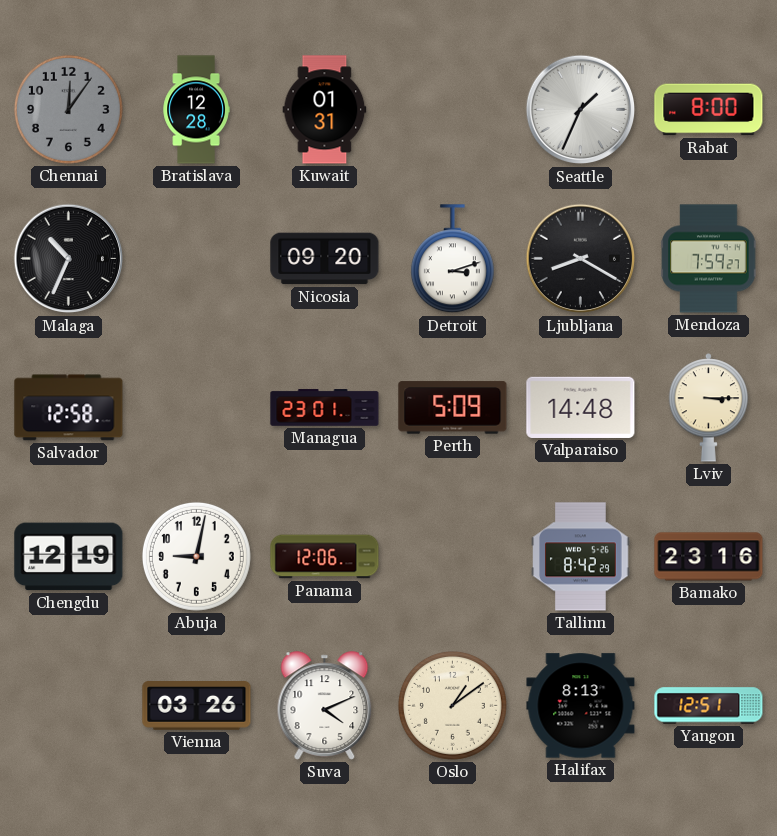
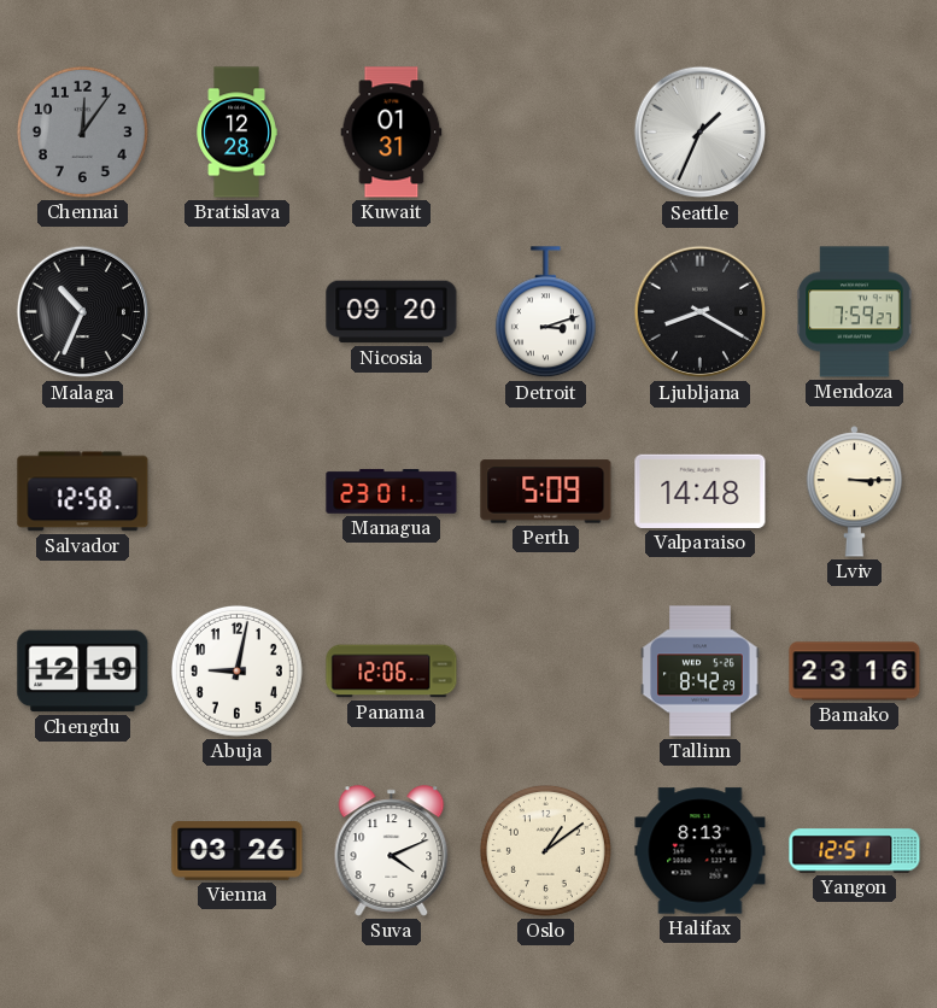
Rabat: 8:00 -> none
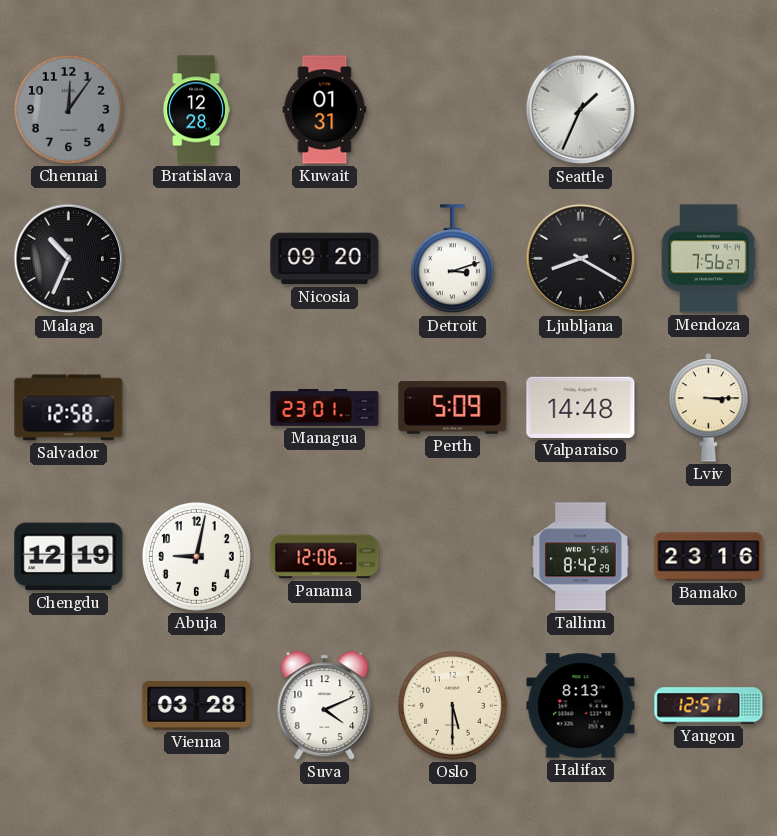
Mendoza: 7:59 -> 7:56
Vienna: 03:26 -> 03:28
Oslo: 1:09 -> 5:30
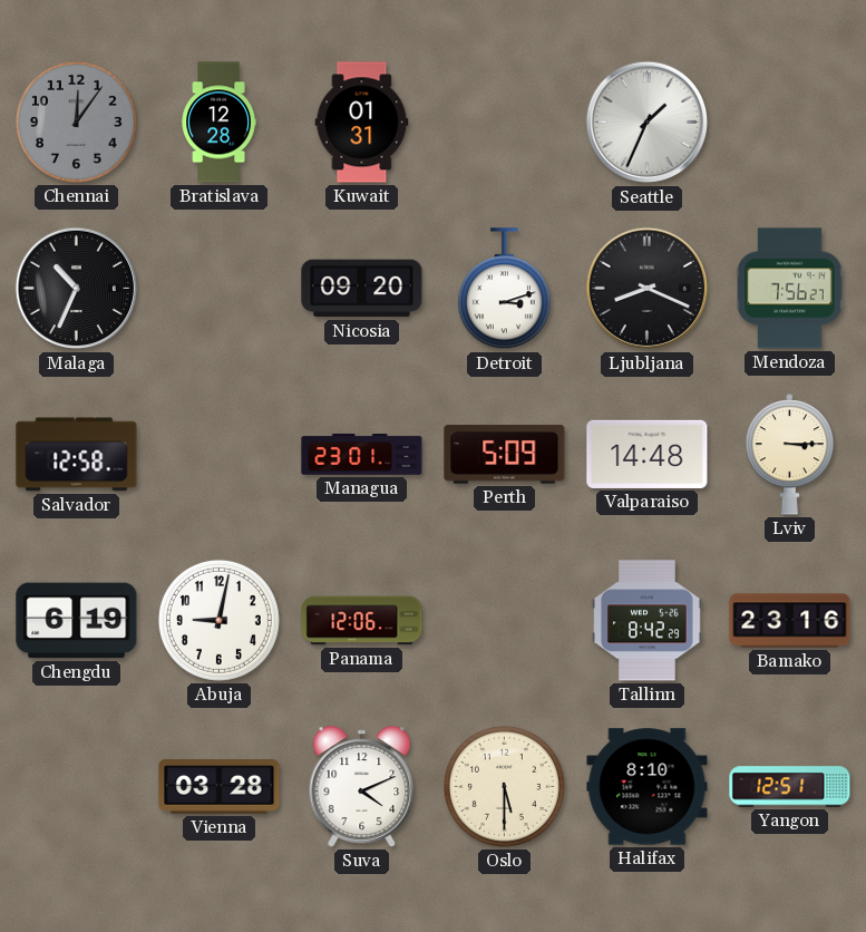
Ljubljana: 8:20 -> 8:19
Chengdu: 12:19 -> 6:19
Halifax: 8:13 -> 8:10
